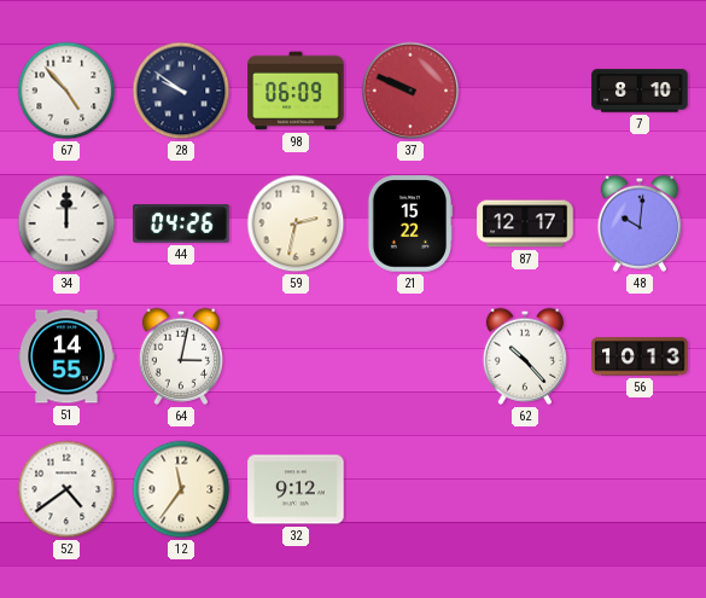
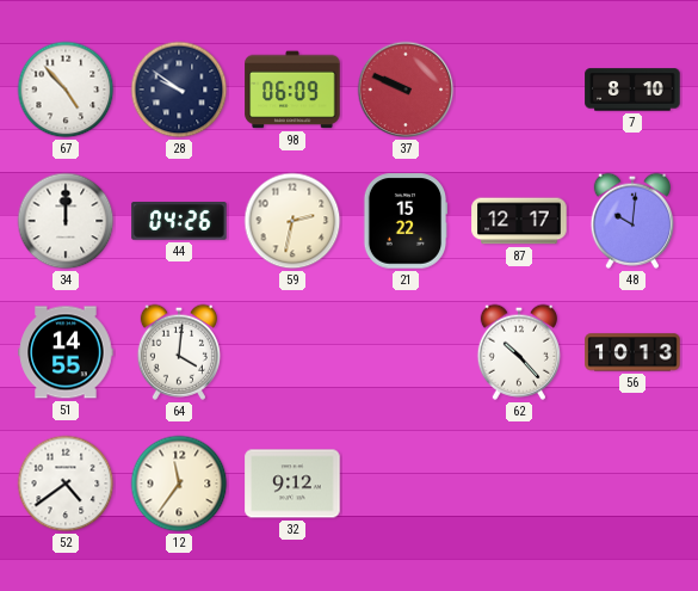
64: 3:02 -> 4:01
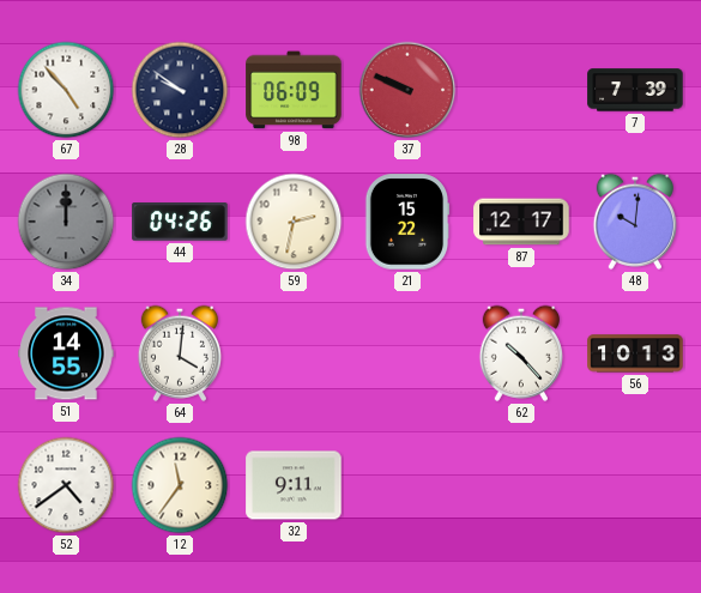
7: 8:10 -> 7:39
34 dial: white -> grey
32: 9:12 -> 9:11
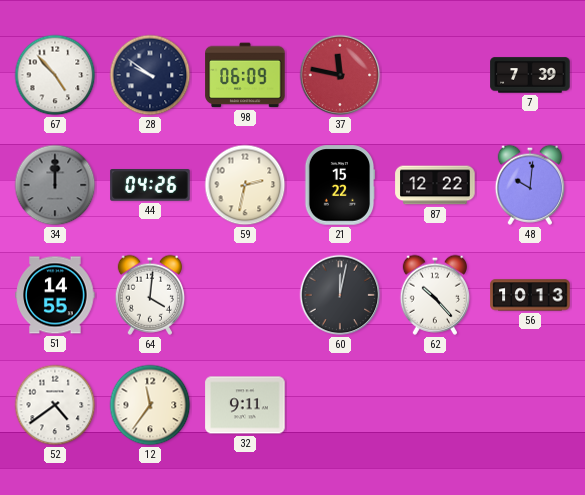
37: 9:49 -> 11:47
87: 12:17 -> 12:22
60: none -> 12:02
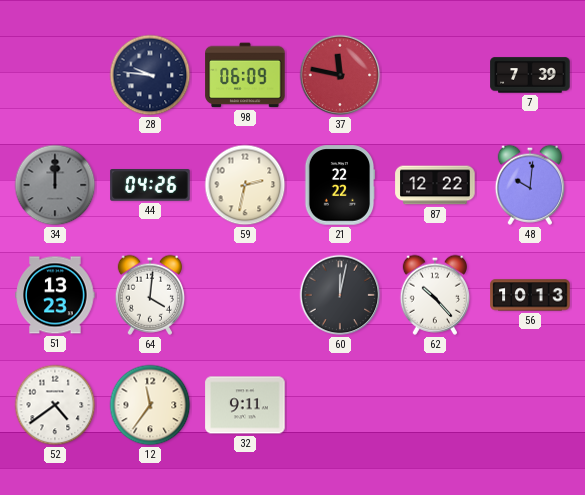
67: 4:53 -> none
28: 9:51 -> 9:46
21: 15:22 -> 22:22
51: 14:55 -> 13:23
